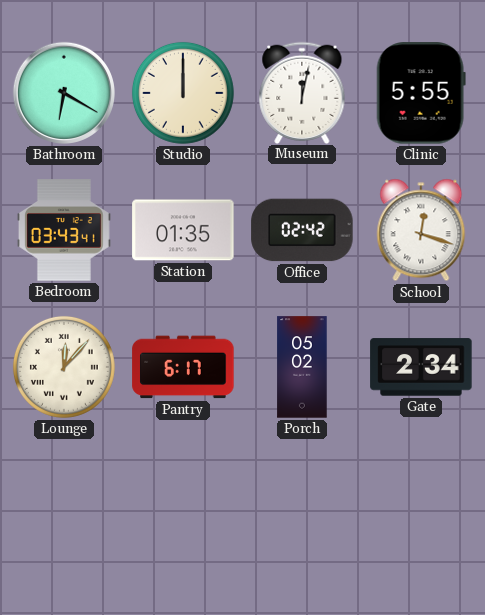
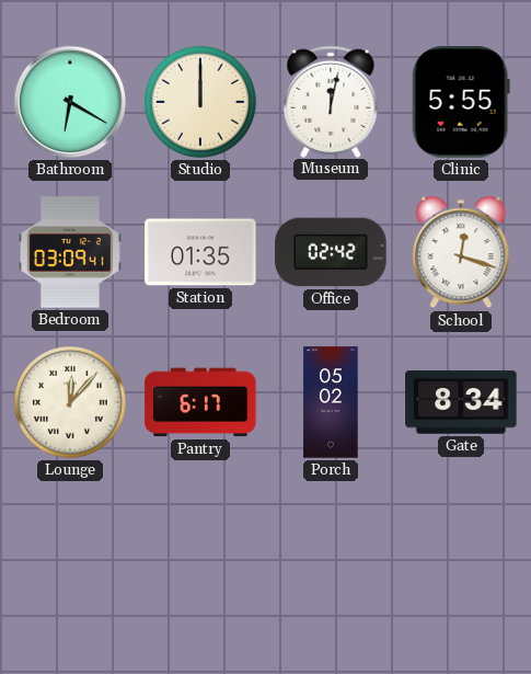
Bedroom: 03:43 -> 03:09
Gate: 2:34 -> 8:34
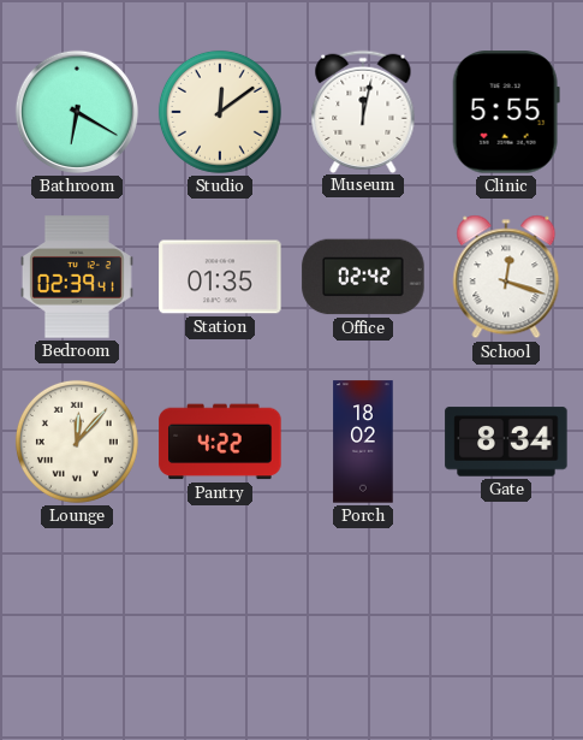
Studio: 12:00 -> 12:09
Bedroom: 03:09 -> 02:39
Pantry: 6:17 -> 4:22
Porch: 05:02 -> 18:02
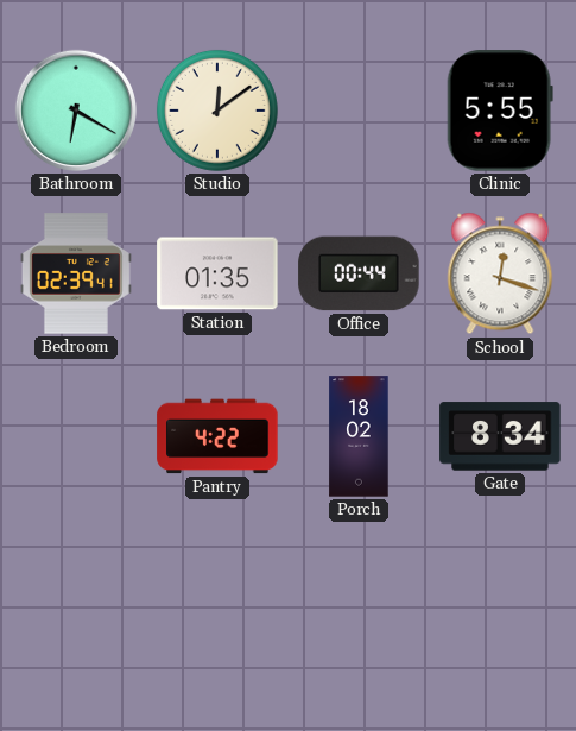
Museum: 12:02 -> none
Office: 02:42 -> 00:44
Lounge: 12:07 -> none
